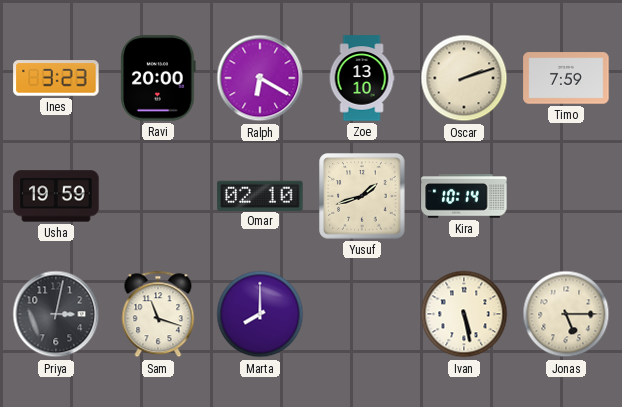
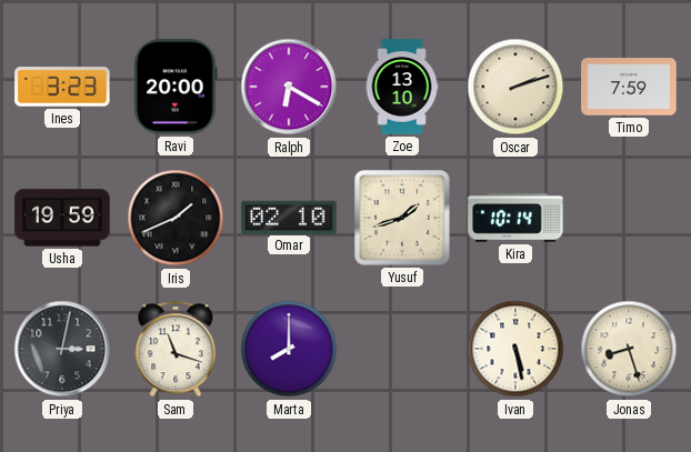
Iris: none -> 1:41
Jonas: 5:15 -> 8:27
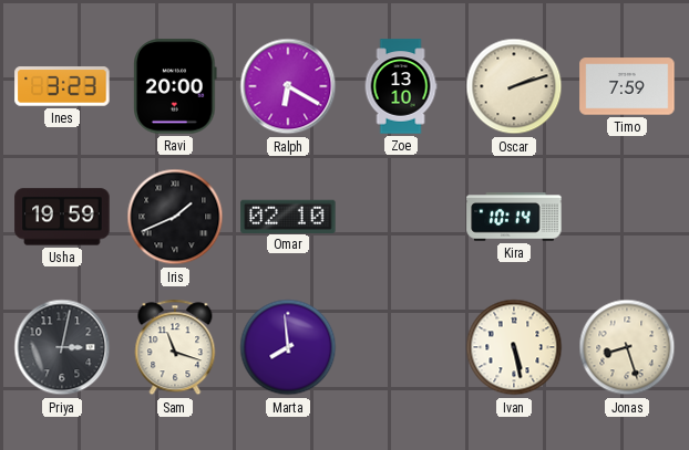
Yusuf: 1:42 -> none
Marta: 8:00 -> 7:59
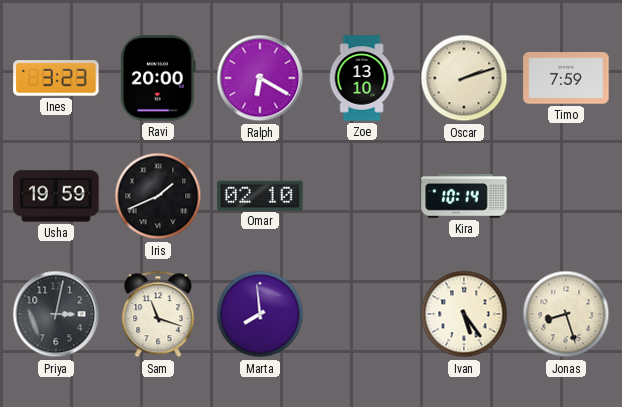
Ivan: 5:28 -> 5:24
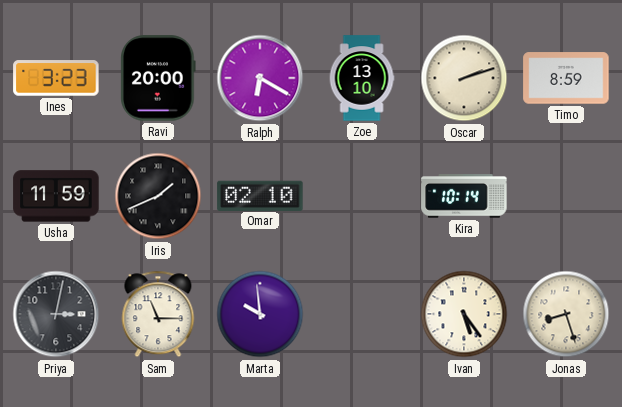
Timo: 7:59 -> 8:59
Usha: 19:59 -> 11:59
Sam: 11:18 -> 11:15
Marta: 7:59 -> 9:59
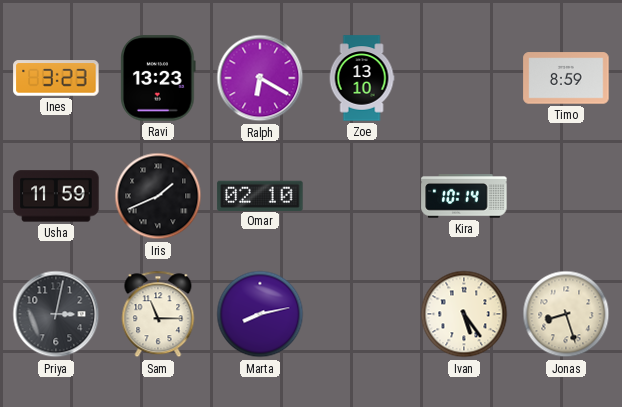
Ravi: 20:00 -> 13:23
Oscar: 2:12 -> none
Marta: 9:59 -> 8:13
